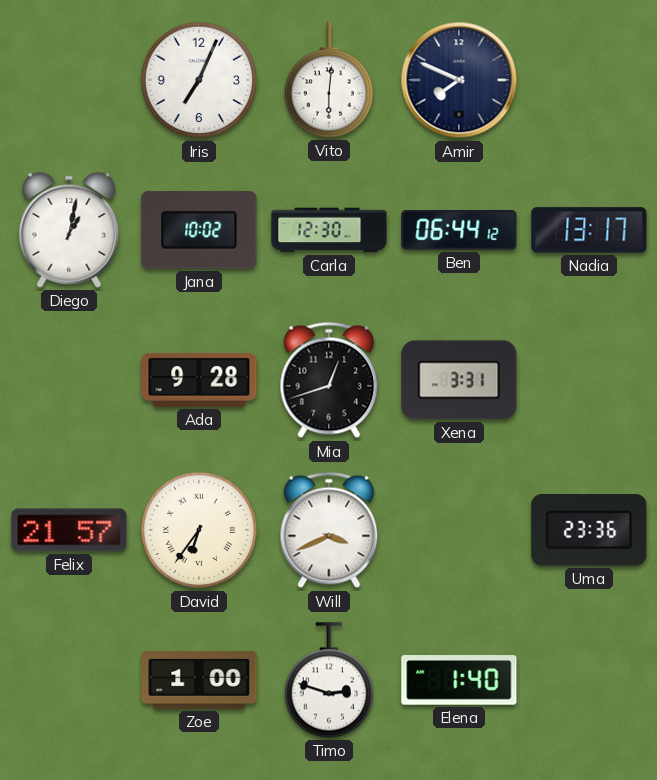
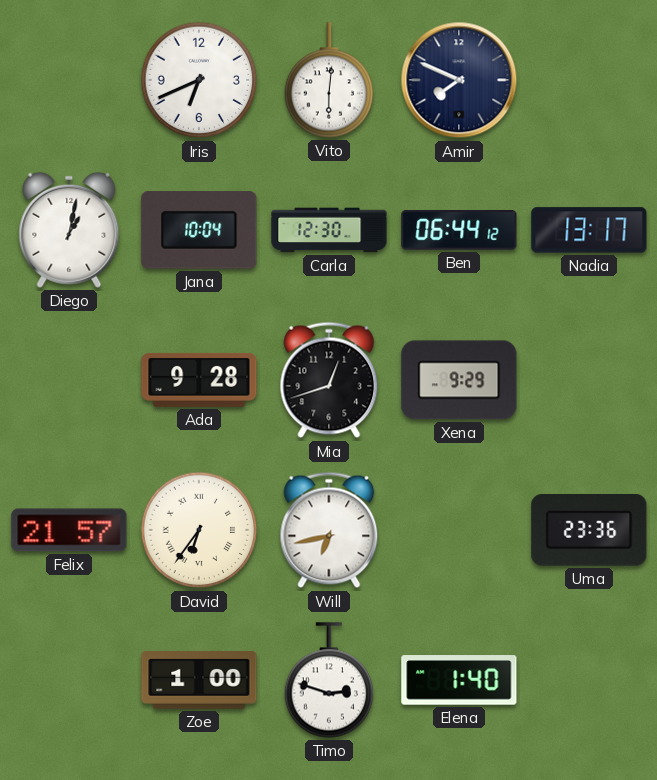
Iris: 7:04 -> 6:41
Jana: 10:02 -> 10:04
Xena: 3:31 -> 9:29
Will: 3:41 -> 6:43
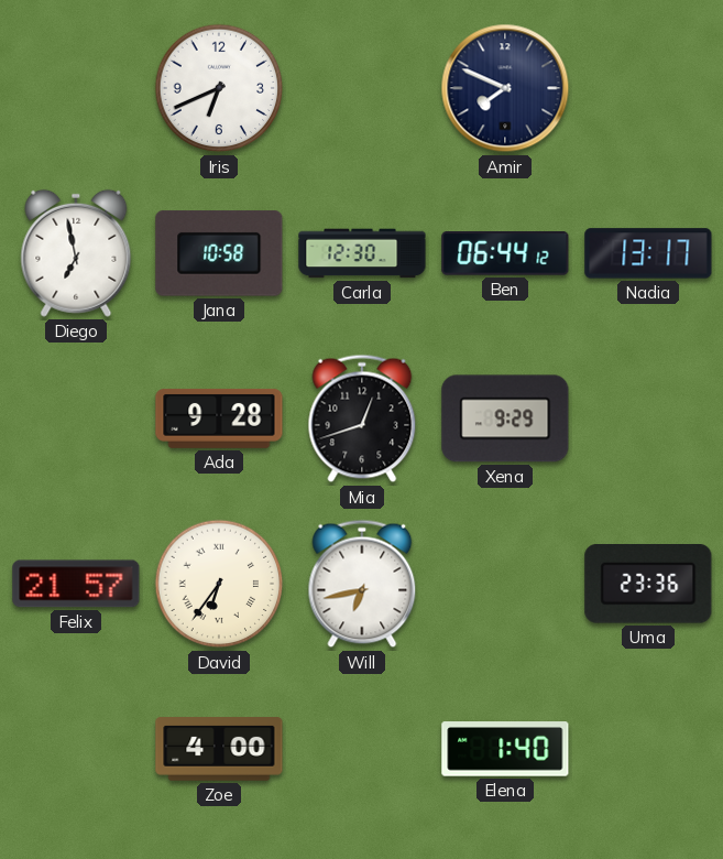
Vito: 6:01 -> none
Diego: 1:02 -> 6:58
Jana: 10:04 -> 10:58
Zoe: 1:00 -> 4:00
Timo: 2:48 -> none
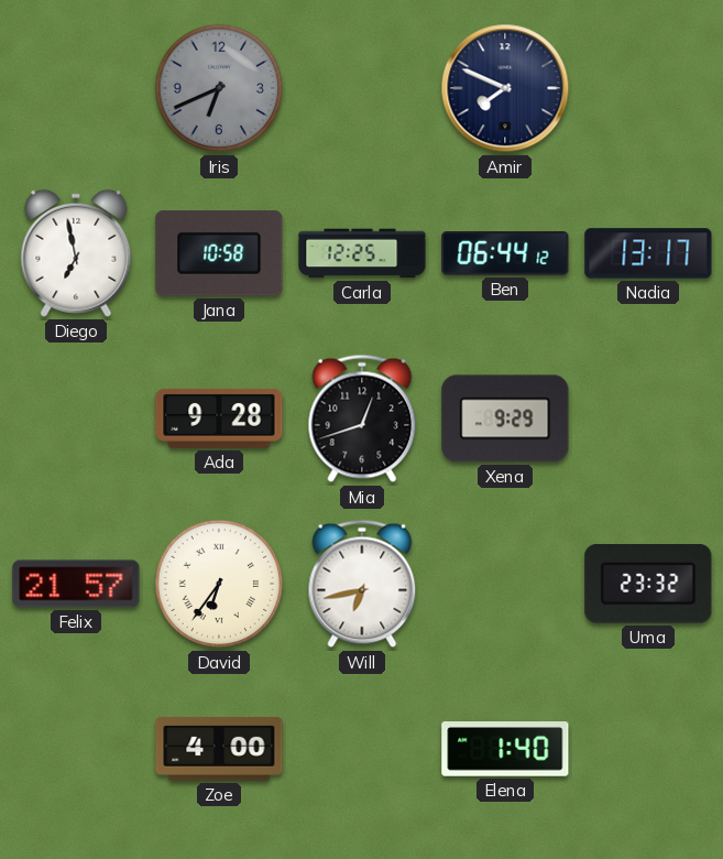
Iris dial: white -> grey
Carla: 12:30 -> 12:25
Uma: 23:36 -> 23:32
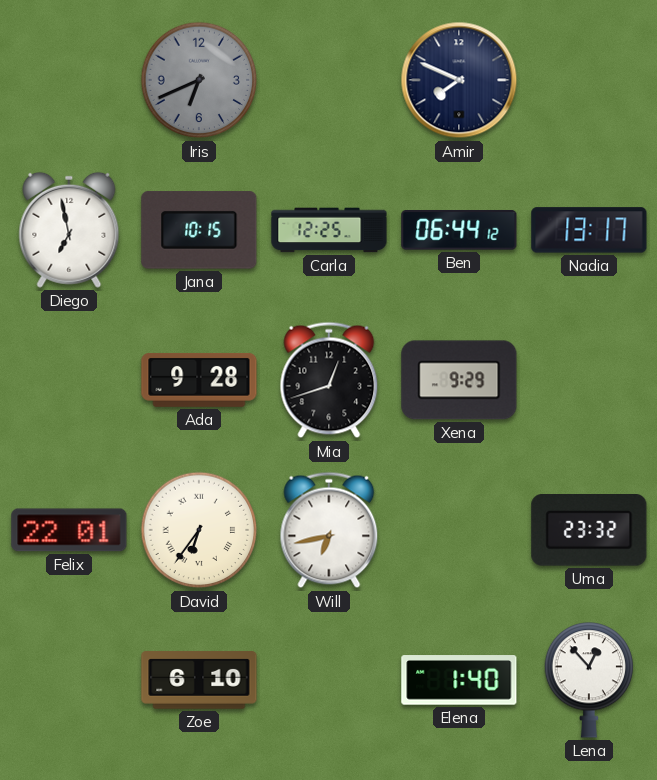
Jana: 10:58 -> 10:15
Felix: 21:57 -> 22:01
Zoe: 4:00 -> 6:10
Lena: none -> 12:53
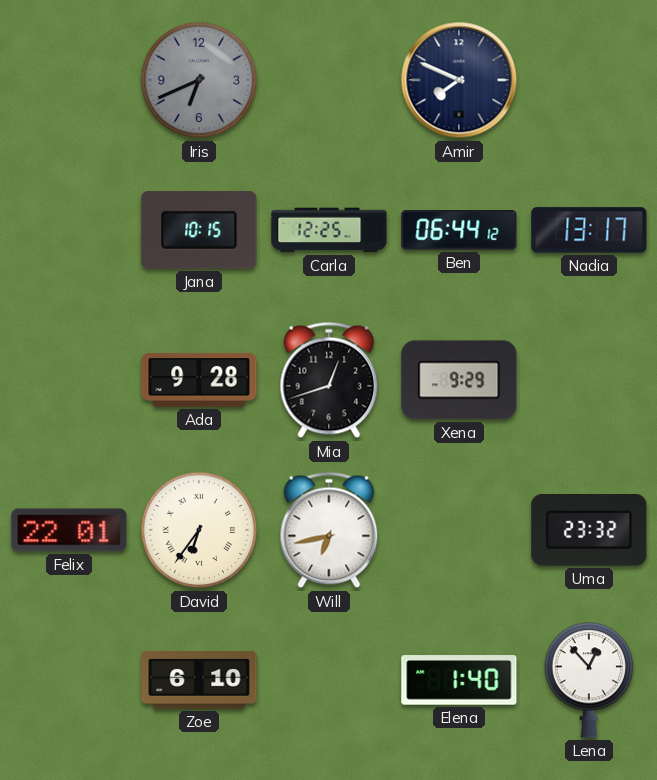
Diego: 6:58 -> none
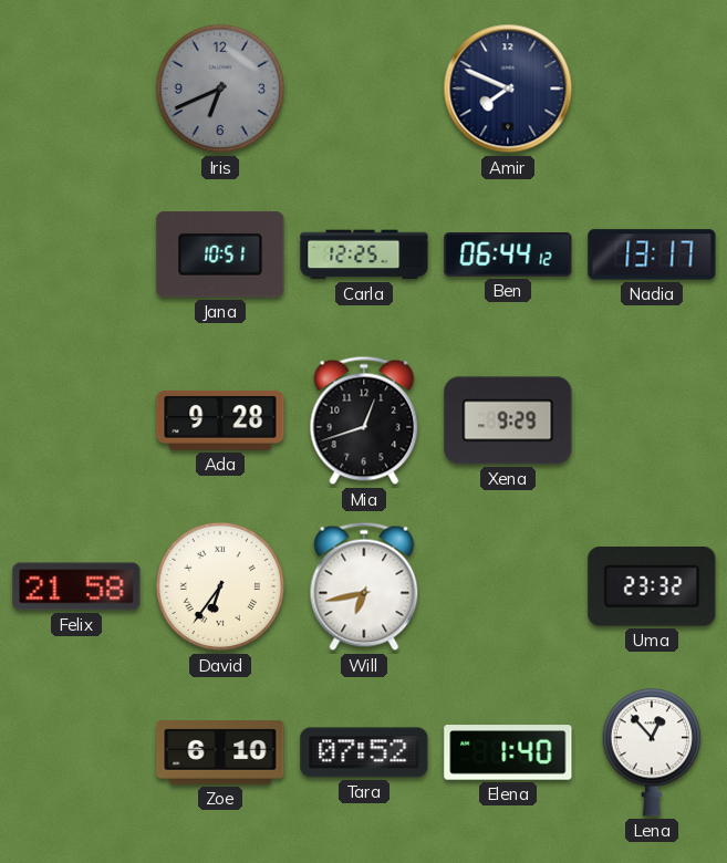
Jana: 10:15 -> 10:51
Felix: 22:01 -> 21:58
Tara: none -> 07:52
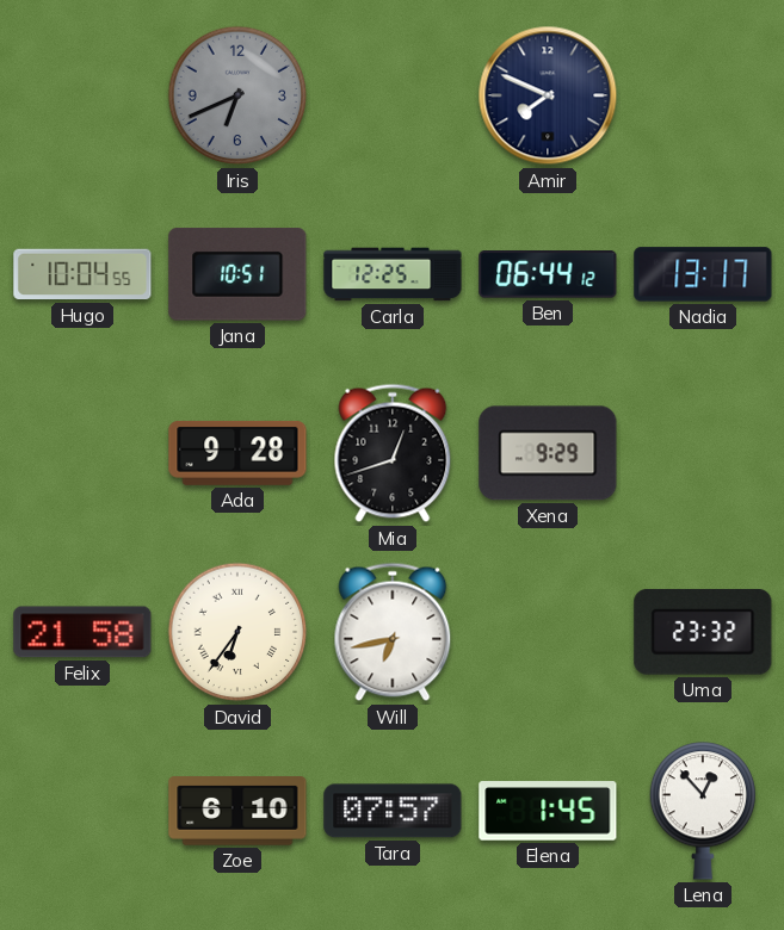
Hugo: none -> 10:04
Tara: 07:52 -> 07:57
Elena: 1:40 -> 1:45
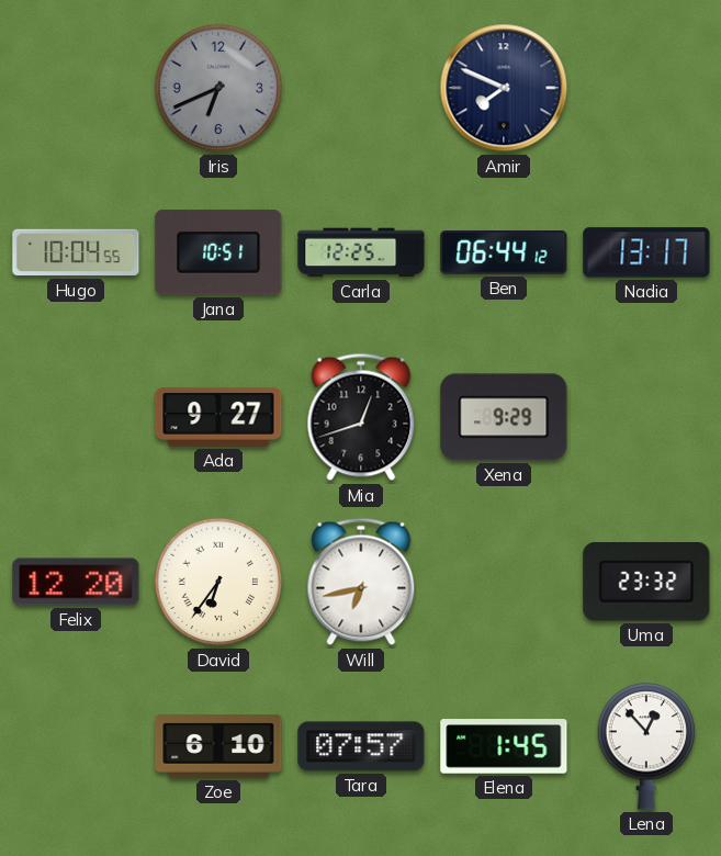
Ada: 9:28 -> 9:27
Felix: 21:58 -> 12:20
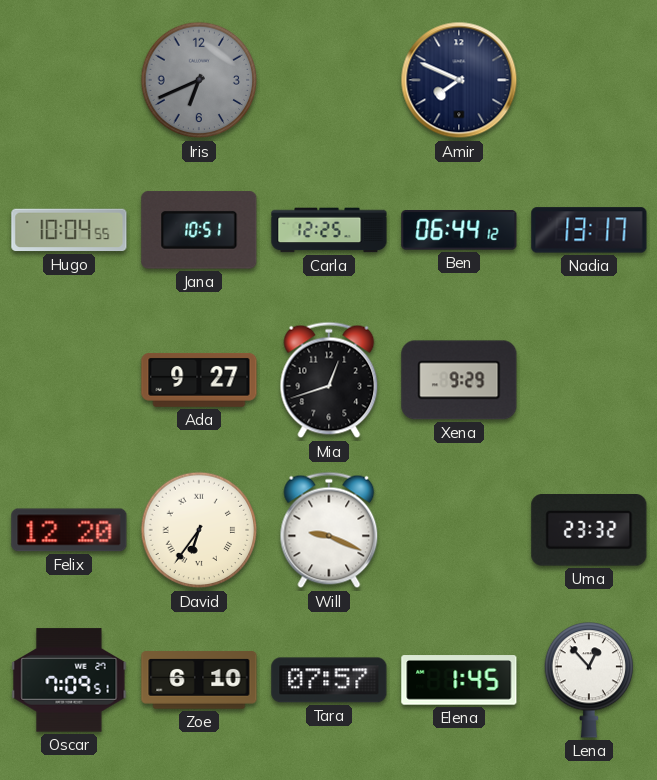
Will: 6:43 -> 9:19
Oscar: none -> 7:09
